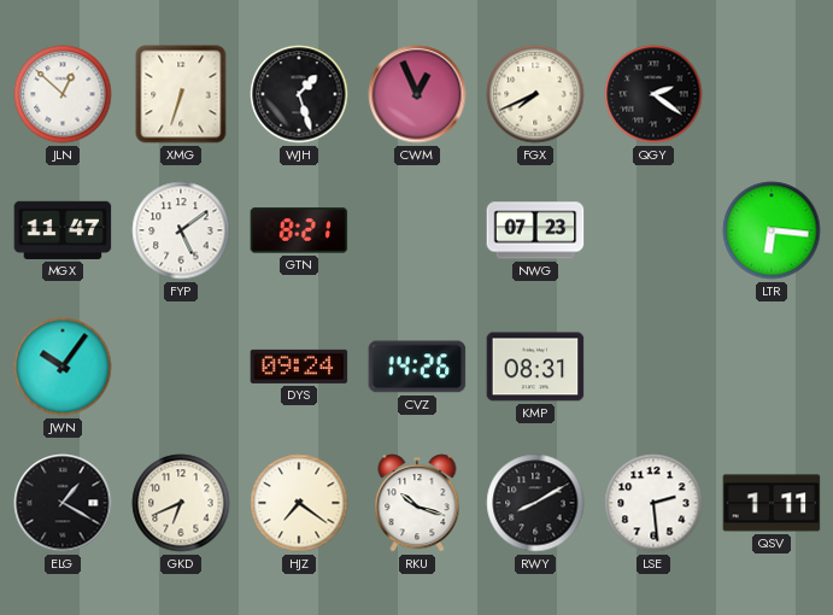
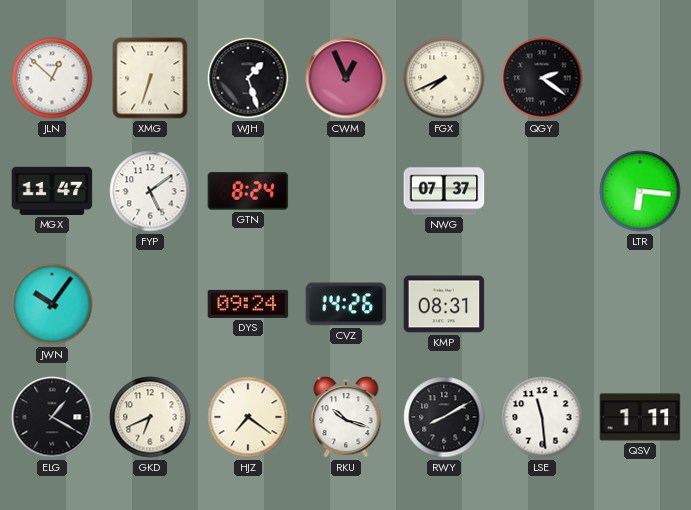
GTN: 8:21 -> 8:24
NWG: 07:23 -> 07:37
LSE: 2:29 -> 11:29
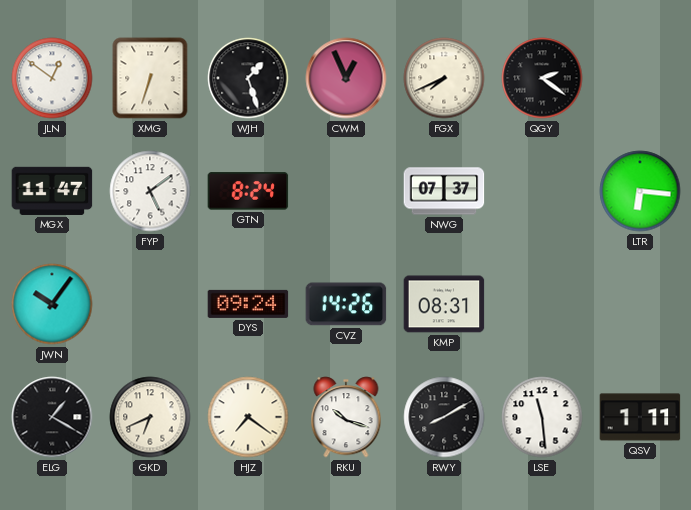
JLN: 12:52 -> 12:51
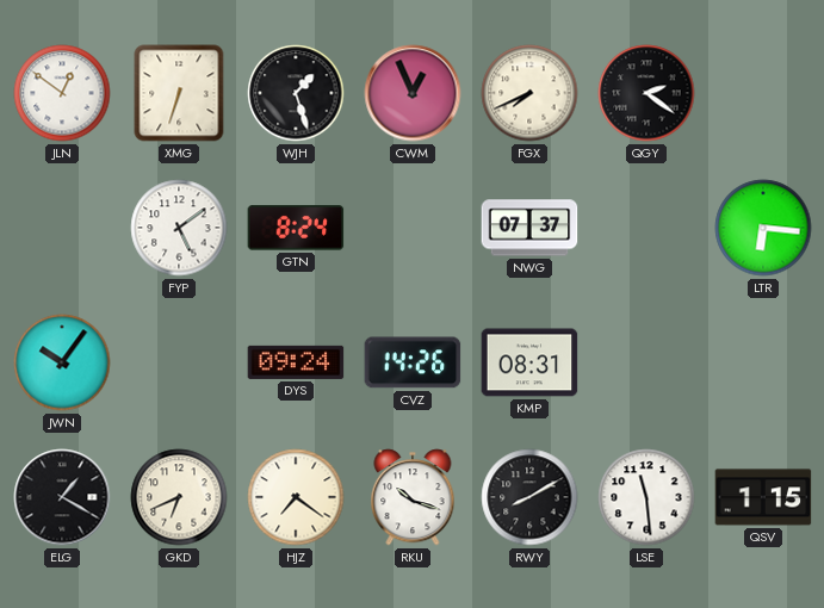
MGX: 11:47 -> none
QSV: 1:11 -> 1:15
